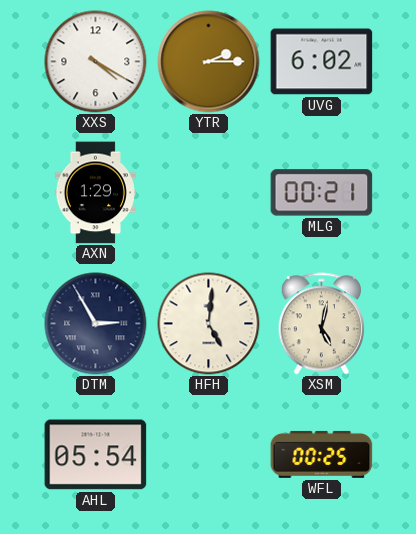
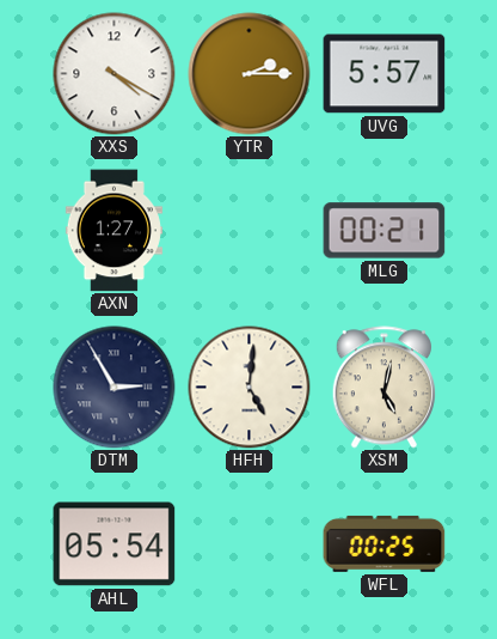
UVG: 6:02 -> 5:57
AXN: 1:29 -> 1:27
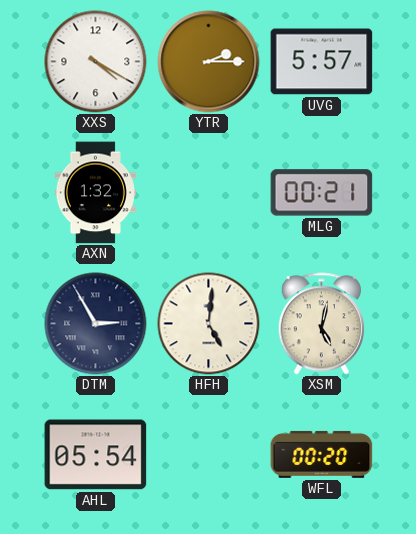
AXN: 1:27 -> 1:32
WFL: 00:25 -> 00:20
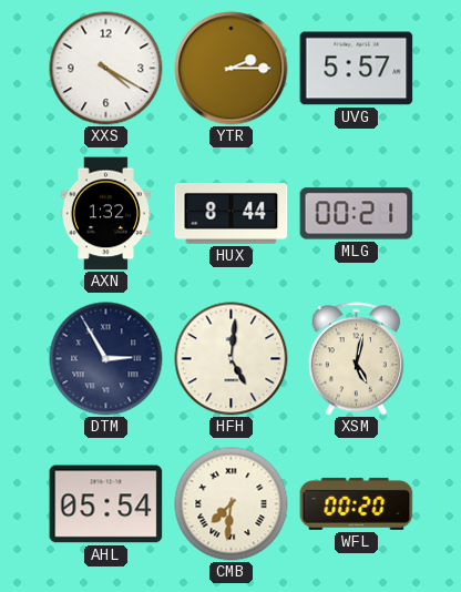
HUX: none -> 8:44
CMB: none -> 7:31
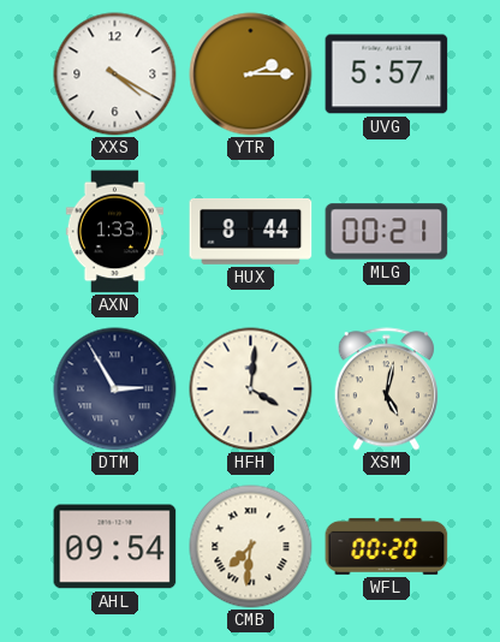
AXN: 1:32 -> 1:33
HFH: 5:01 -> 4:01
AHL: 05:54 -> 09:54
